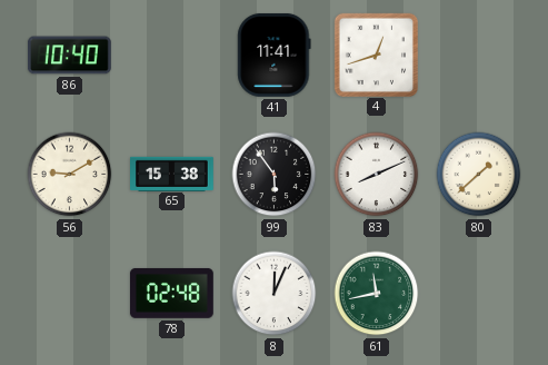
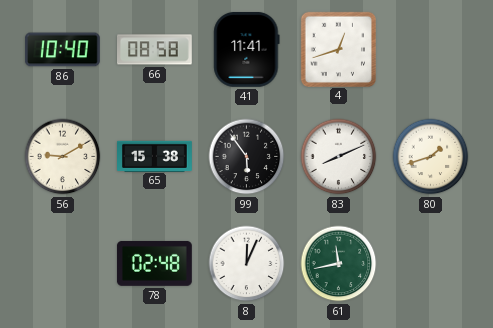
66: none -> 08:58
80: 1:38 -> 1:42
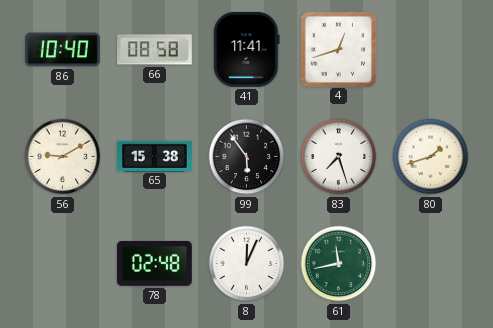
83: 8:11 -> 7:27
